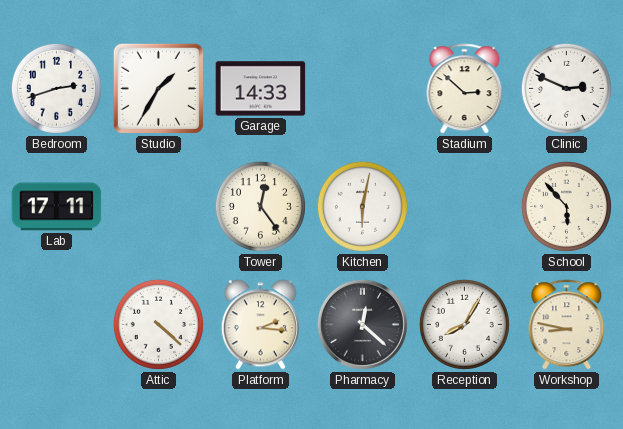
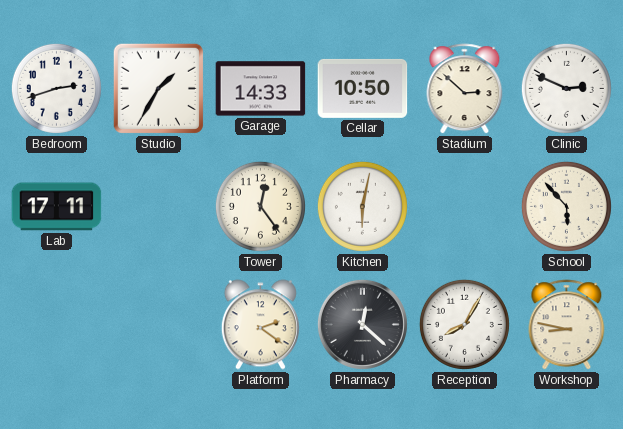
Cellar: none -> 10:50
Attic: 4:22 -> none
Platform: 2:16 -> 2:21
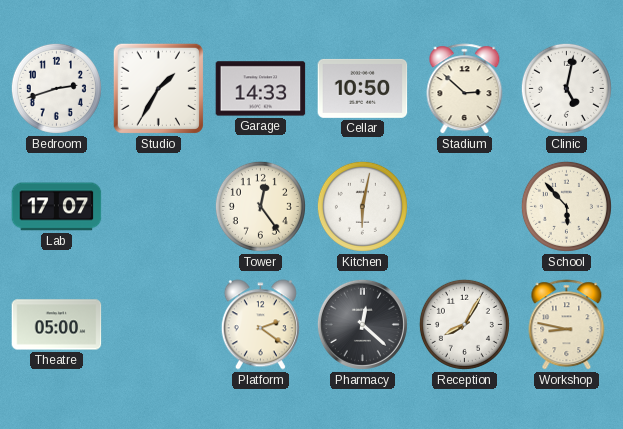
Clinic: 2:49 -> 5:02
Lab: 17:11 -> 17:07
Theatre: none -> 05:00
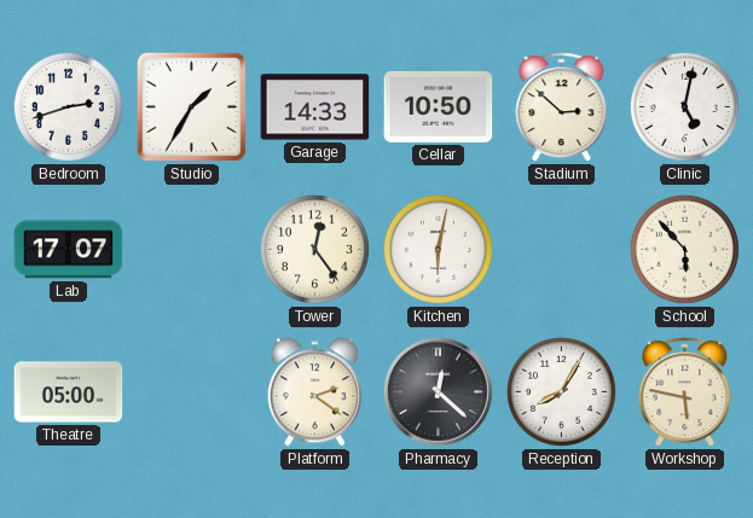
Workshop: 8:47 -> 5:47
